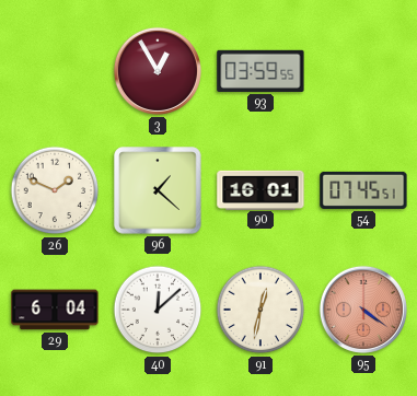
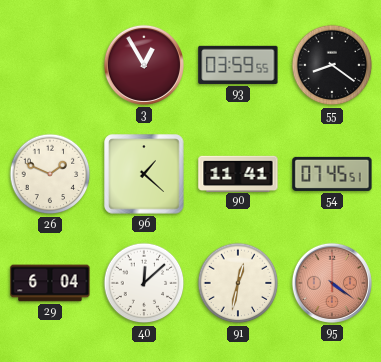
55: none -> 8:21
90: 16:01 -> 11:41
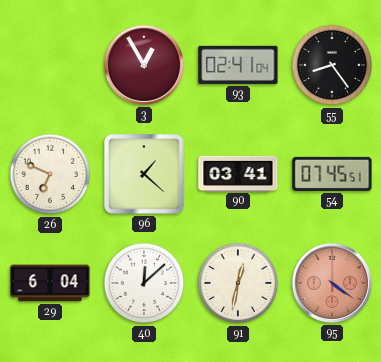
93: 03:59 -> 02:41
55: 8:21 -> 8:24
26: 1:49 -> 6:49
90: 11:41 -> 03:41
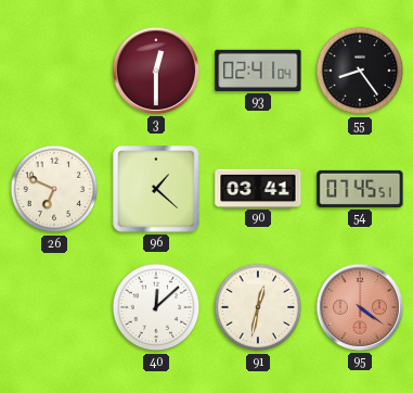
3: 12:55 -> 12:30
29: 6:04 -> none
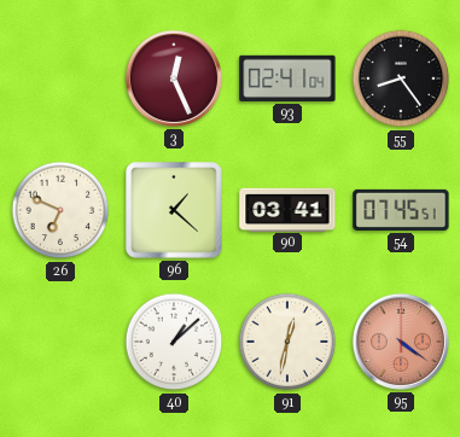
3: 12:30 -> 12:26
40: 12:08 -> 1:08
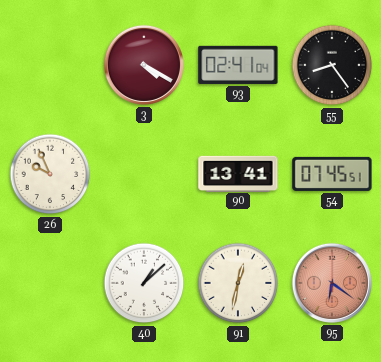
3: 12:26 -> 4:20
26: 6:49 -> 9:56
96: 1:22 -> none
90: 03:41 -> 13:41
95: 4:21 -> 6:21
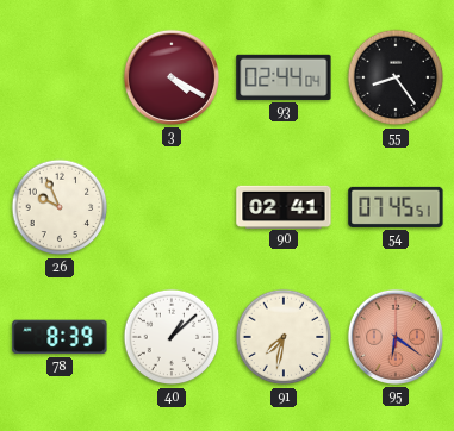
93: 02:41 -> 02:44
90: 13:41 -> 02:41
78: none -> 8:39
91: 12:32 -> 7:32
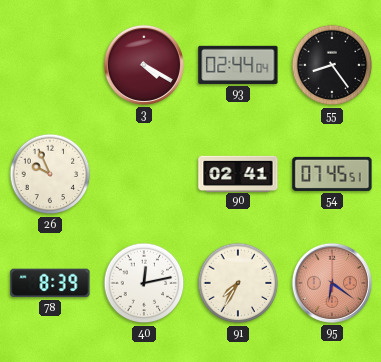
40: 1:08 -> 12:13
91: 7:32 -> 7:35
